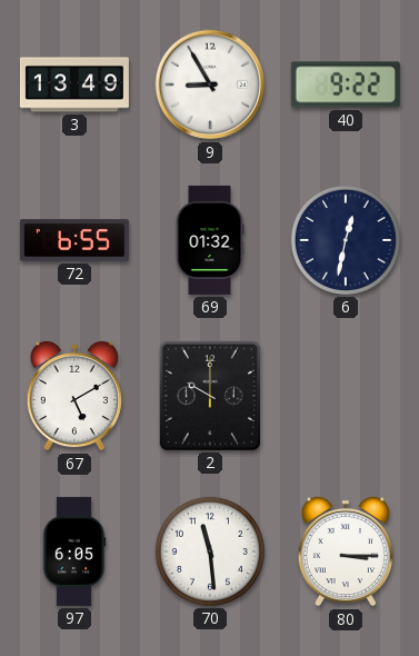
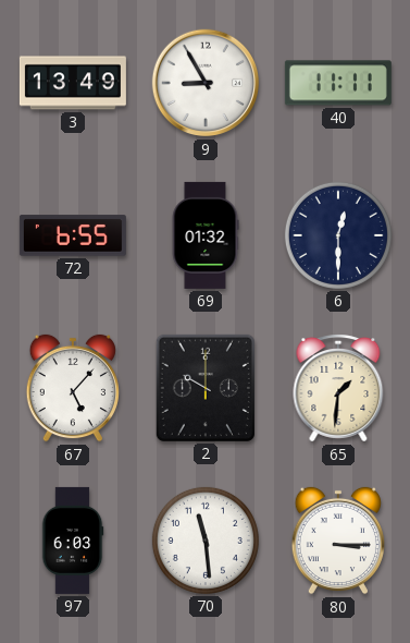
40: 9:22 -> 11:11
6: 12:32 -> 12:30
67: 5:10 -> 5:07
65: none -> 1:31
97: 6:05 -> 6:03
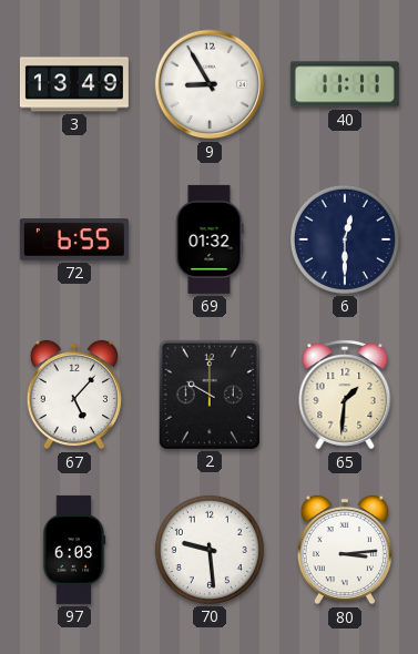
70: 11:29 -> 9:29
80: 3:15 -> 3:14
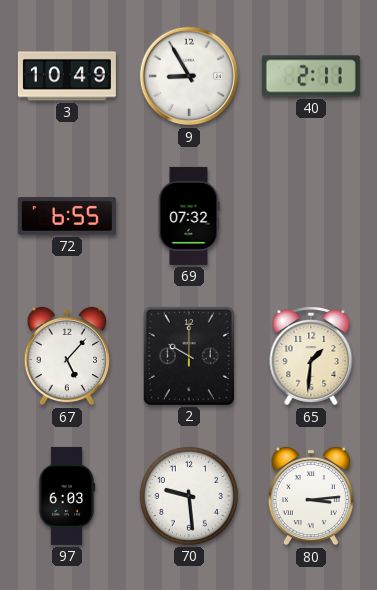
3: 13:49 -> 10:49
40: 11:11 -> 2:11
69: 01:32 -> 07:32
6: 12:30 -> none
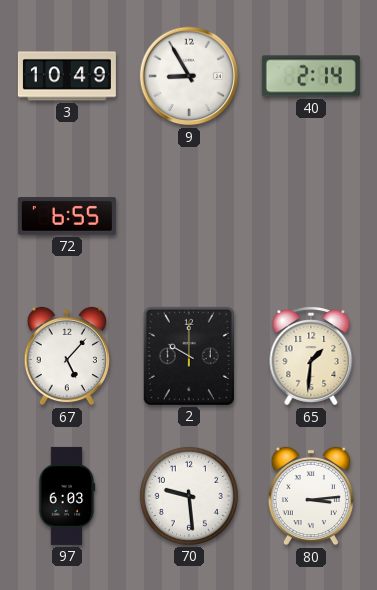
40: 2:11 -> 2:14
69: 07:32 -> none
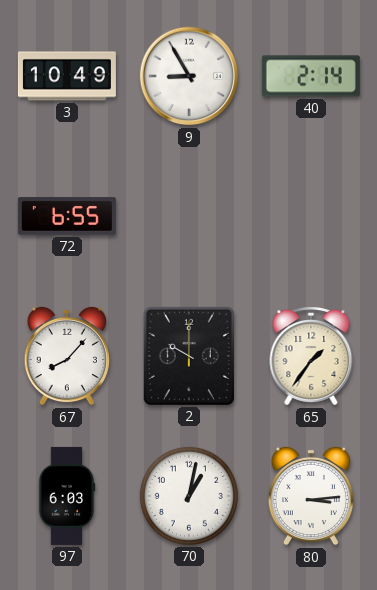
67: 5:07 -> 8:07
65: 1:31 -> 1:36
70: 9:29 -> 1:02
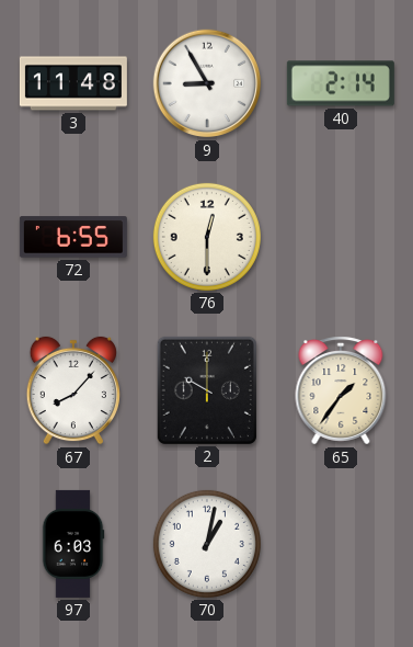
3: 10:49 -> 11:48
76: none -> 12:30
80: 3:14 -> none
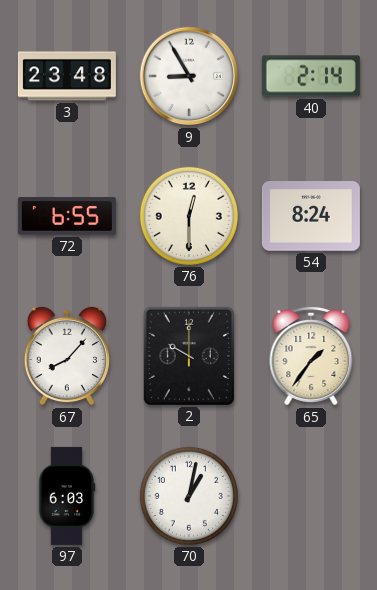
3: 11:48 -> 23:48
54: none -> 8:24
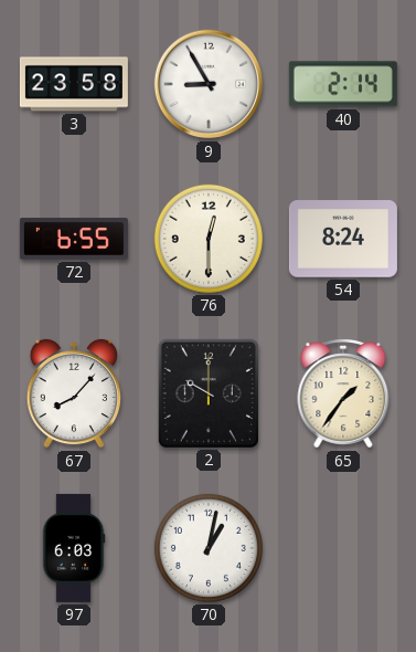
3: 23:48 -> 23:58
